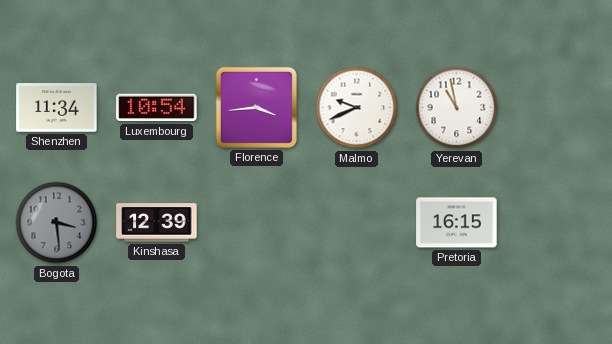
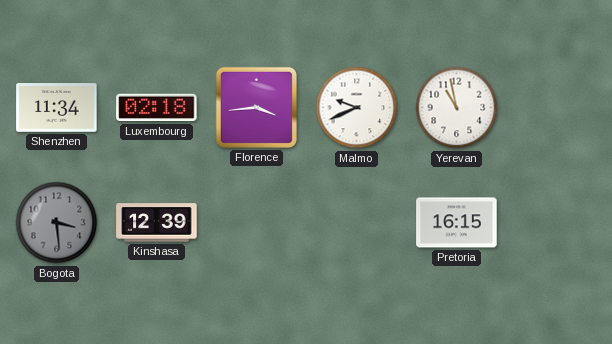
Luxembourg: 10:54 -> 02:18
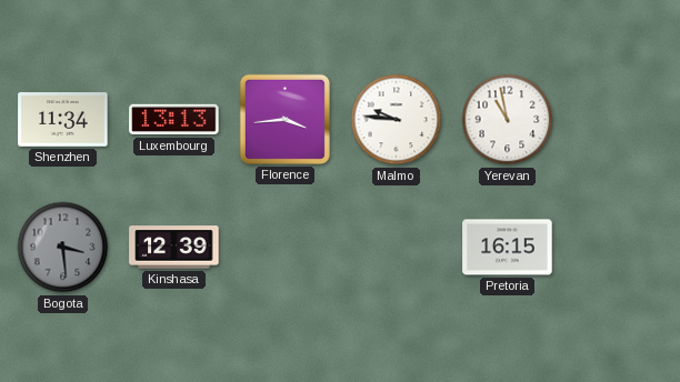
Luxembourg: 02:18 -> 13:13
Malmo: 9:41 -> 9:46
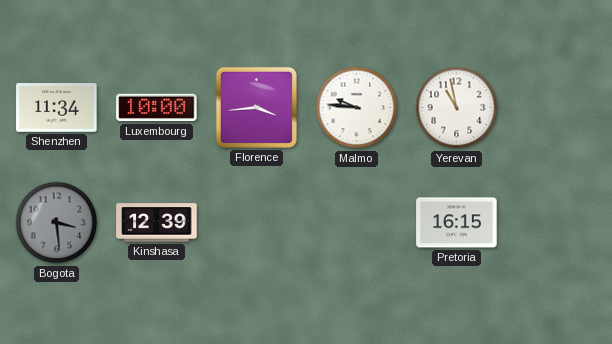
Luxembourg: 13:13 -> 10:00
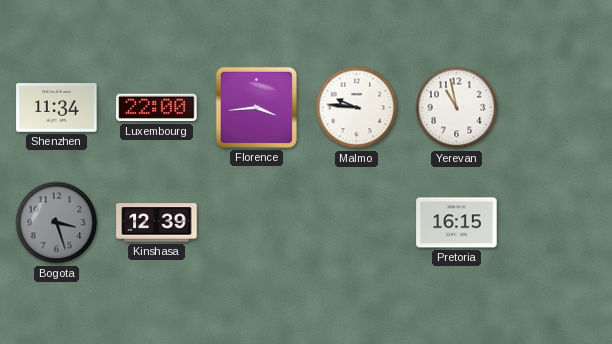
Luxembourg: 10:00 -> 22:00
Bogota: 3:29 -> 3:27
